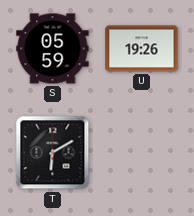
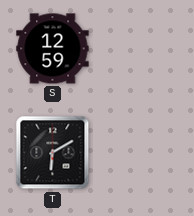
S: 05:59 -> 12:59
U: 19:26 -> none
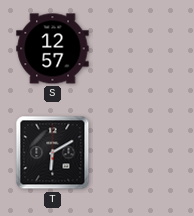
S: 12:59 -> 12:57
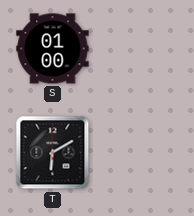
S: 12:57 -> 01:00
